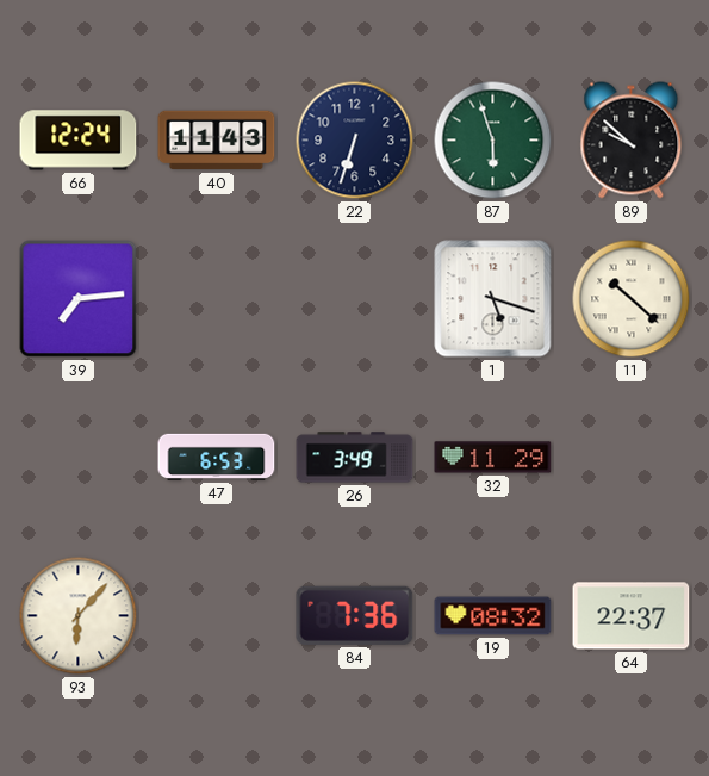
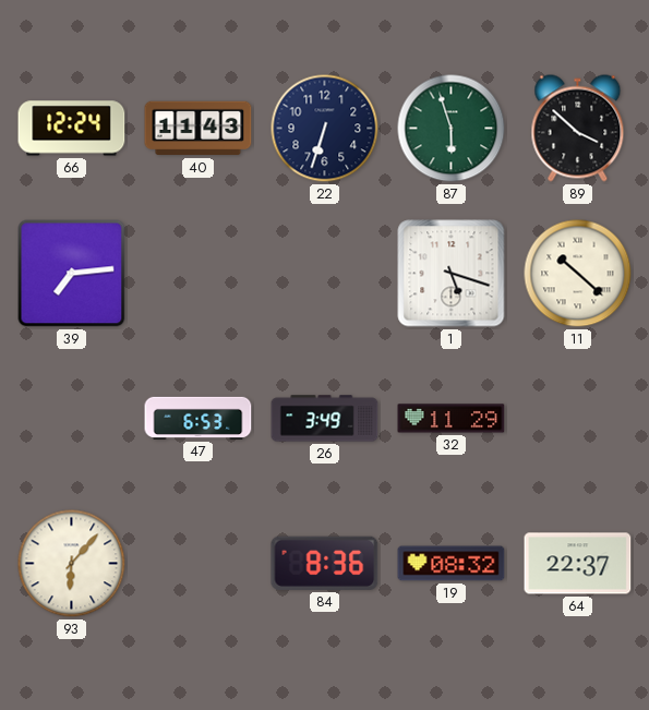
89: 9:52 -> 3:52
84: 7:36 -> 8:36
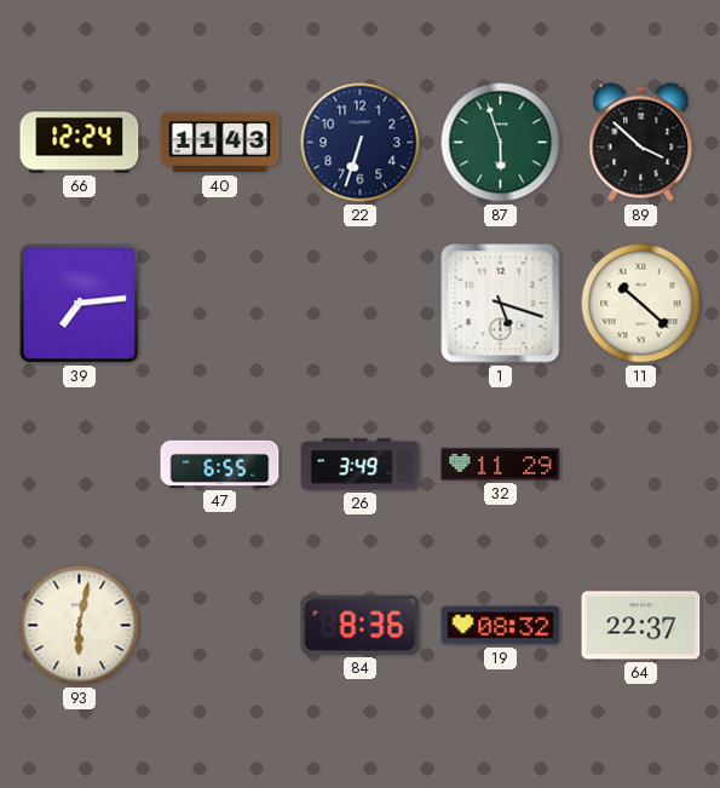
47: 6:53 -> 6:55
93: 6:07 -> 6:02
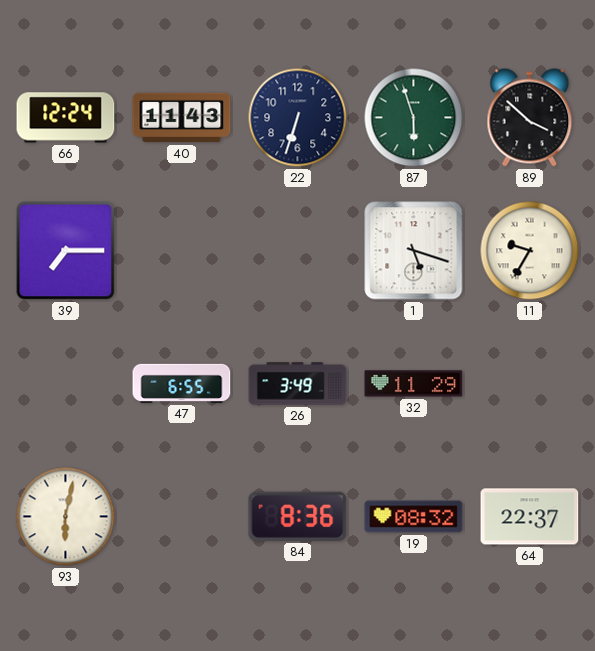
39: 7:14 -> 7:15
11: 10:22 -> 9:35
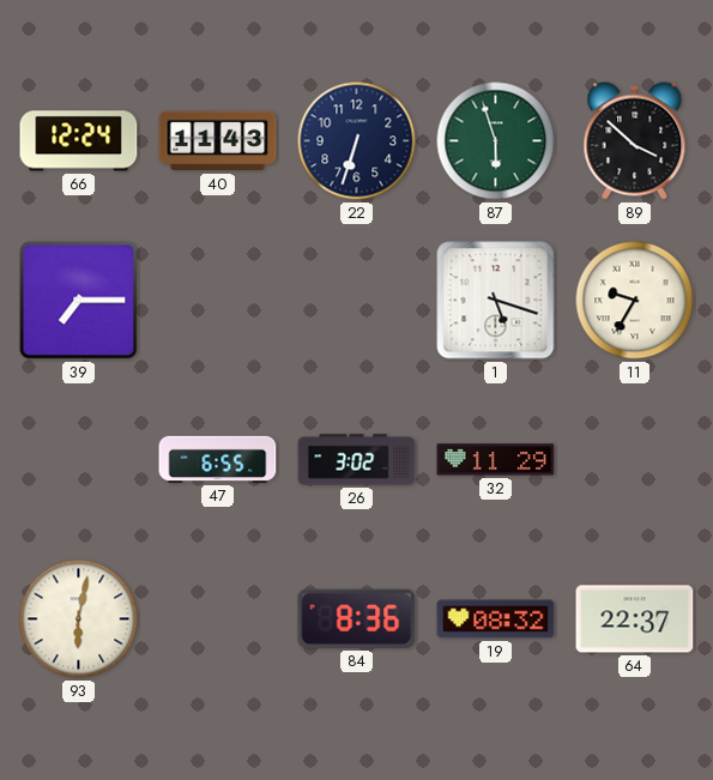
26: 3:49 -> 3:02
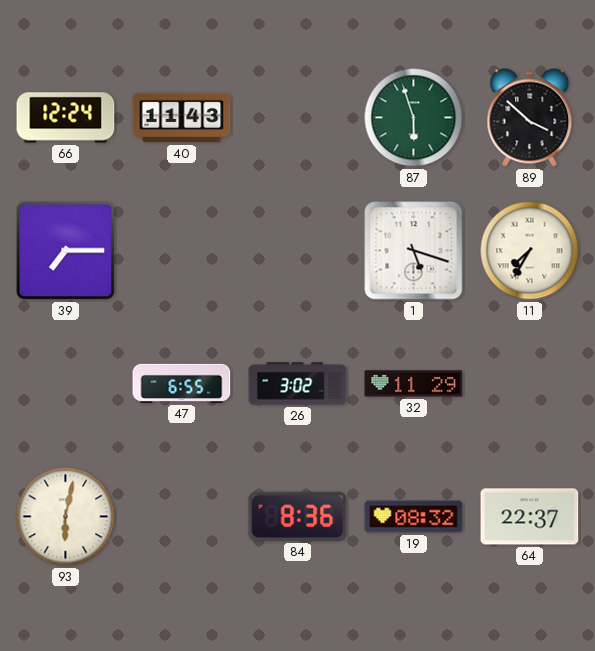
22: 6:33 -> none
11: 9:35 -> 7:35
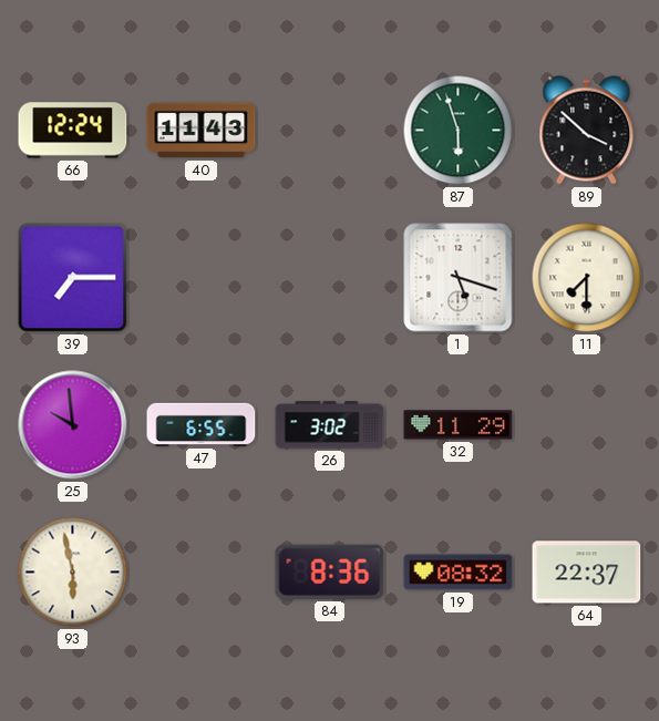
11: 7:35 -> 7:30
25: none -> 9:59
93: 6:02 -> 5:58
